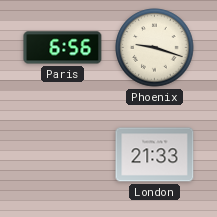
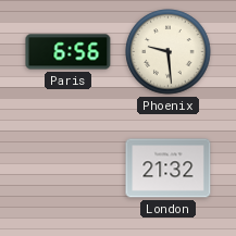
Phoenix: 9:18 -> 9:29
London: 21:33 -> 21:32
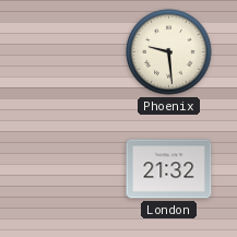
Paris: 6:56 -> none
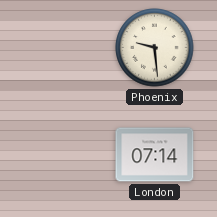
London: 21:32 -> 07:14
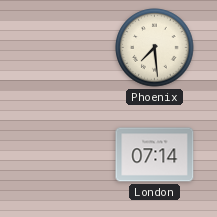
Phoenix: 9:29 -> 7:29
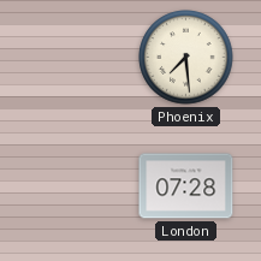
London: 07:14 -> 07:28
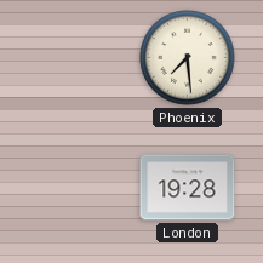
London: 07:28 -> 19:28
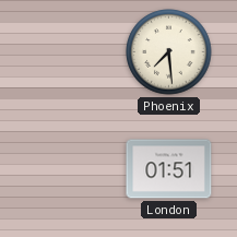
London: 19:28 -> 01:51
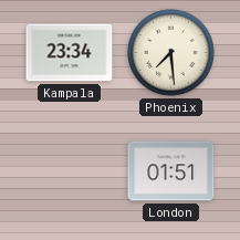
Kampala: none -> 23:34
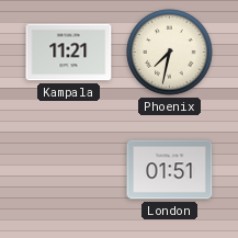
Kampala: 23:34 -> 11:21
Phoenix: 7:29 -> 7:32
